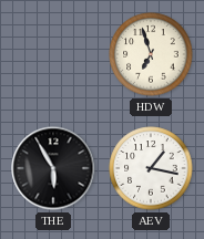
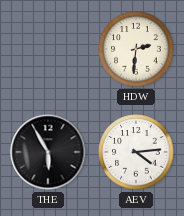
HDW: 6:57 -> 2:31
AEV: 1:17 -> 4:14
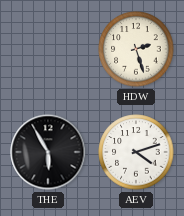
HDW: 2:31 -> 2:27
AEV: 4:14 -> 4:12
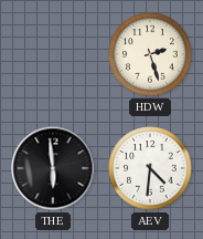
THE: 5:55 -> 5:59
AEV: 4:12 -> 4:31
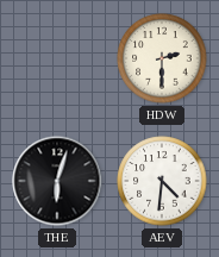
HDW: 2:27 -> 2:30
THE: 5:59 -> 6:03
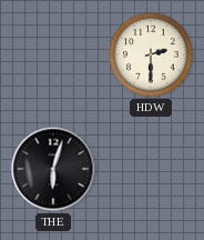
AEV: 4:31 -> none
